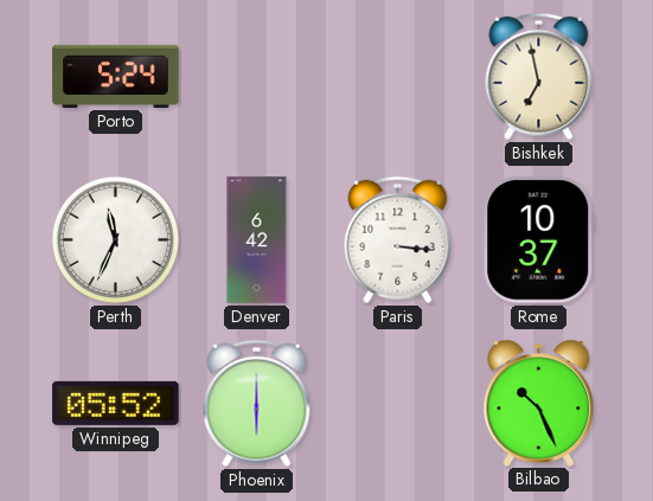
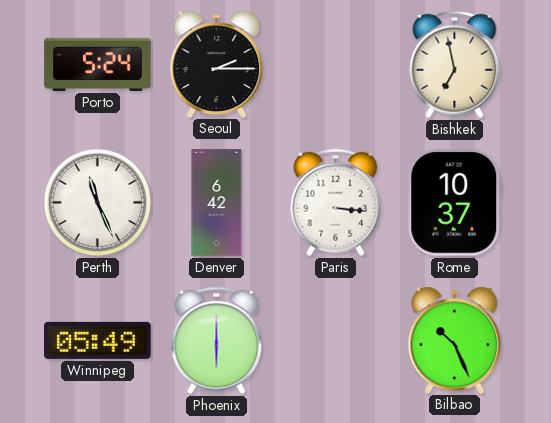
Seoul: none -> 2:15
Perth: 11:34 -> 11:26
Winnipeg: 05:52 -> 05:49
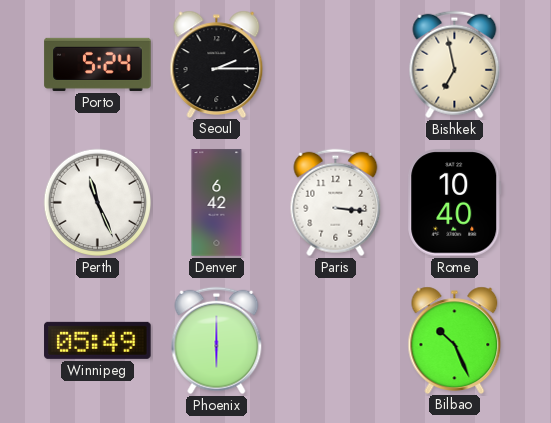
Rome: 10:37 -> 10:40
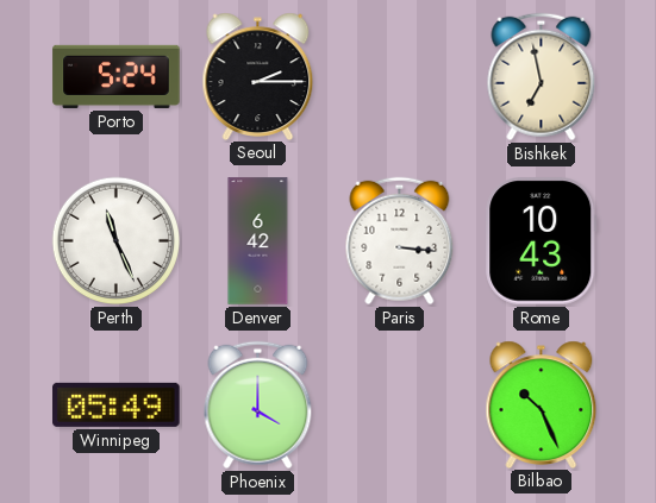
Rome: 10:40 -> 10:43
Phoenix: 6:00 -> 4:00
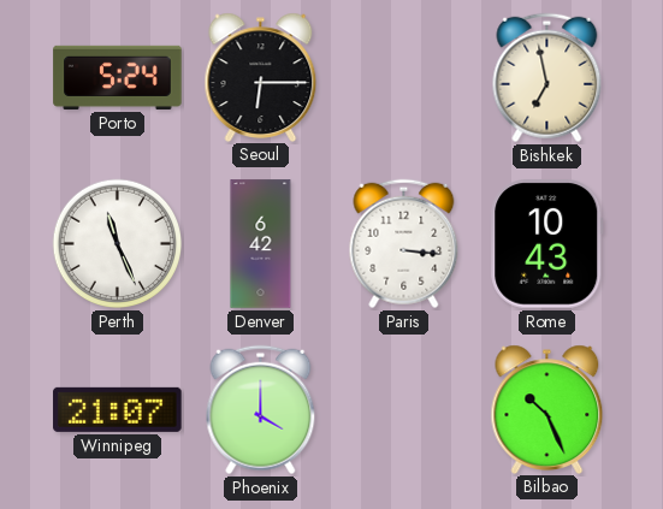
Seoul: 2:15 -> 6:15
Winnipeg: 05:49 -> 21:07
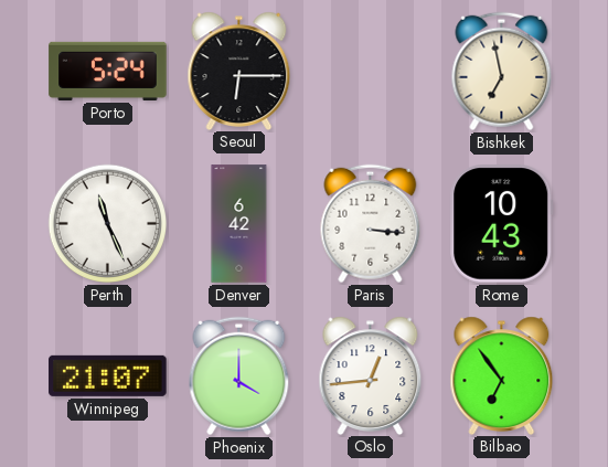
Oslo: none -> 12:44
Bilbao: 10:26 -> 6:54
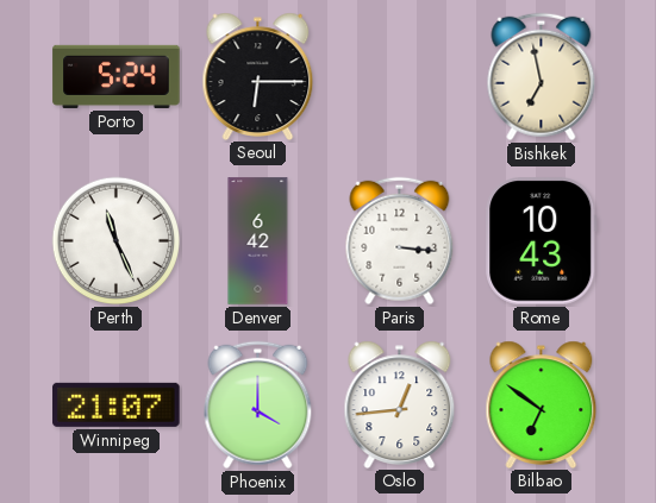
Bilbao: 6:54 -> 6:51
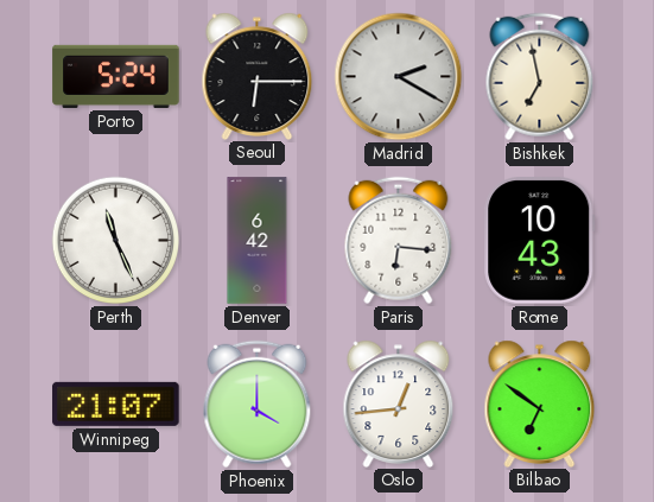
Madrid: none -> 2:20
Paris: 3:16 -> 6:16
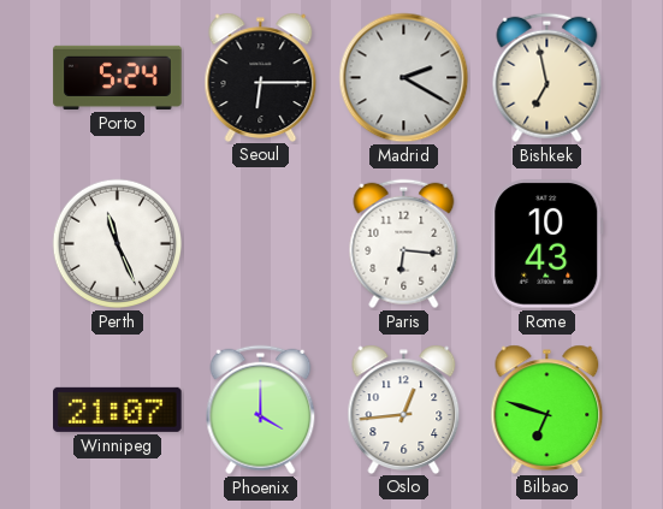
Denver: 6:42 -> none
Bilbao: 6:51 -> 6:48
